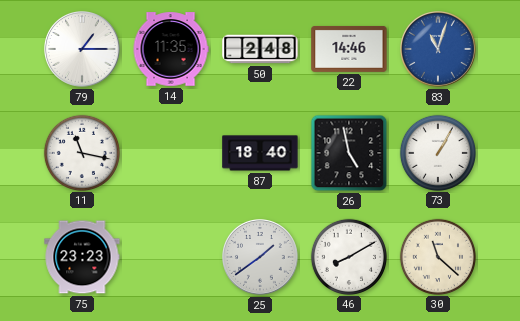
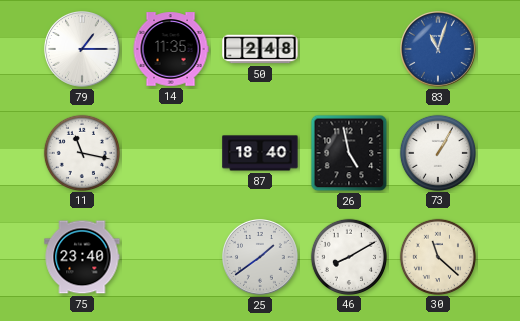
22: 14:46 -> none
75: 23:23 -> 23:40
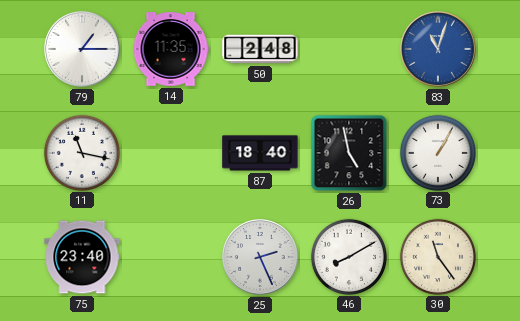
25: 1:39 -> 2:26
30: 11:22 -> 11:24
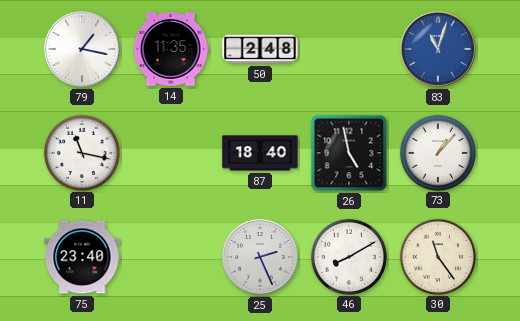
79: 1:15 -> 1:17
73: 1:05 -> 1:07
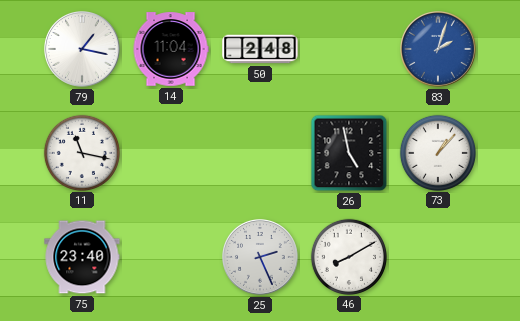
14: 11:35 -> 11:04
83: 11:03 -> 2:03
87: 18:40 -> none
30: 11:24 -> none
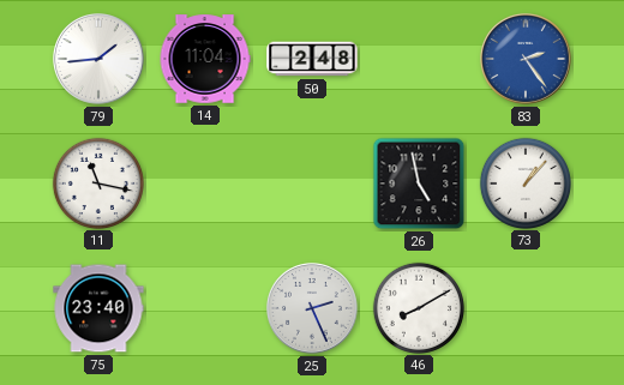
79: 1:17 -> 1:44
83: 2:03 -> 2:24
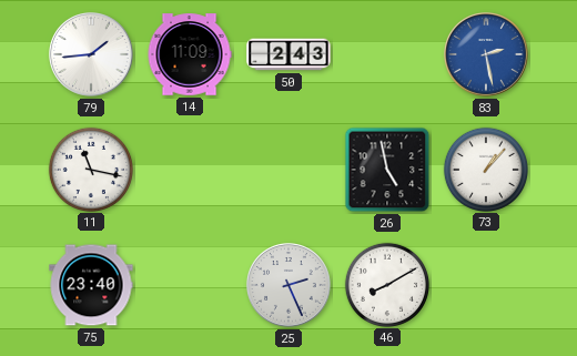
14: 11:04 -> 11:09
50: 2:48 -> 2:43
83: 2:24 -> 2:28
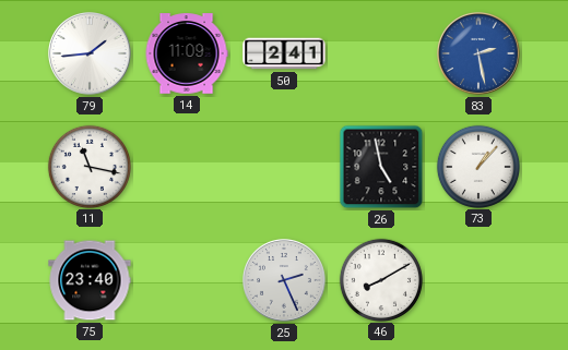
50: 2:43 -> 2:41
